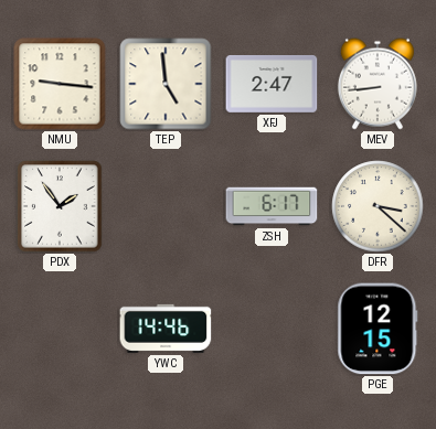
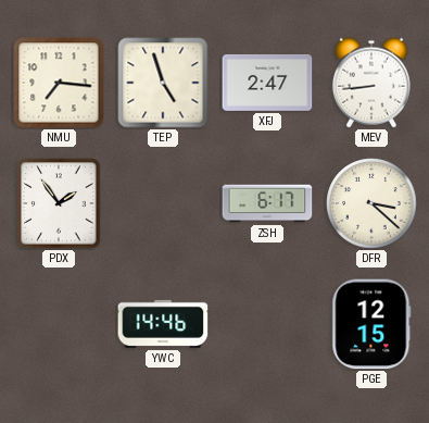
NMU: 9:16 -> 7:16
TEP: 4:59 -> 4:57
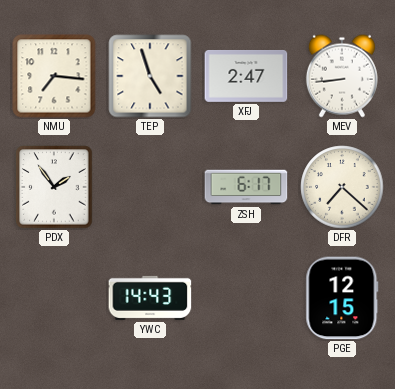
DFR: 3:22 -> 7:22
YWC: 14:46 -> 14:43
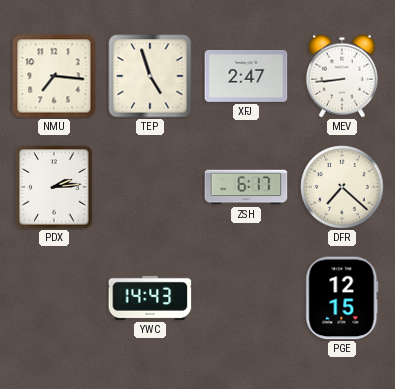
PDX: 1:54 -> 2:14
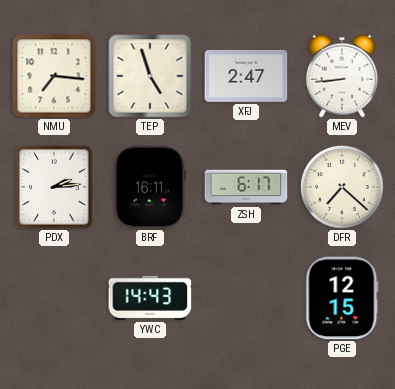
BRF: none -> 16:11
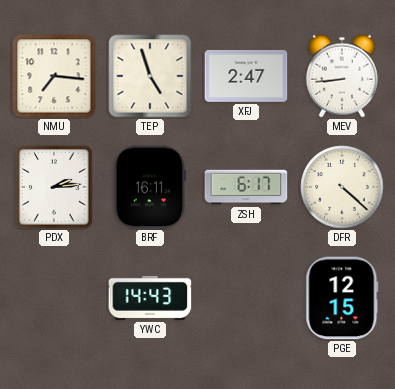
DFR: 7:22 -> 4:22
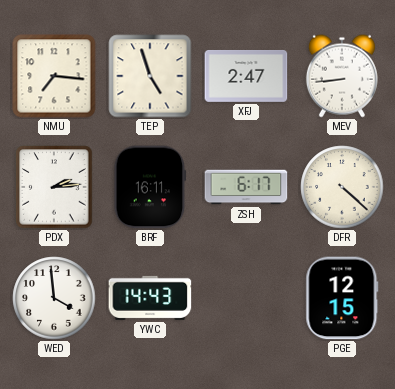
WED: none -> 3:59
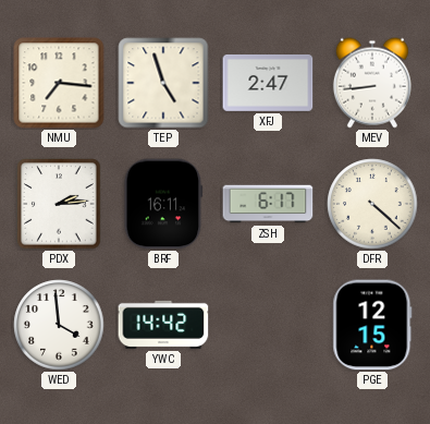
YWC: 14:43 -> 14:42
